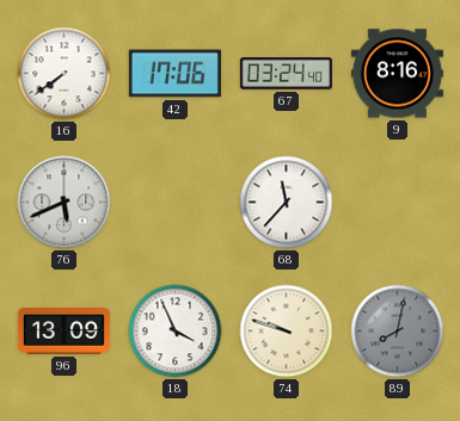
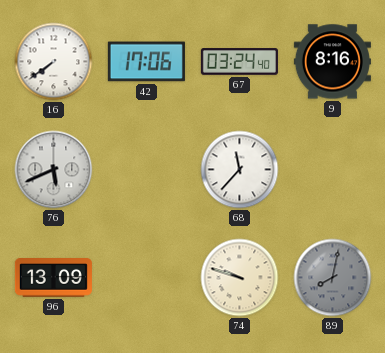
18: 3:56 -> none
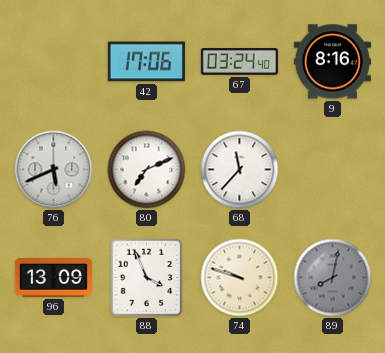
16: 7:39 -> none
80: none -> 7:11
88: none -> 3:56
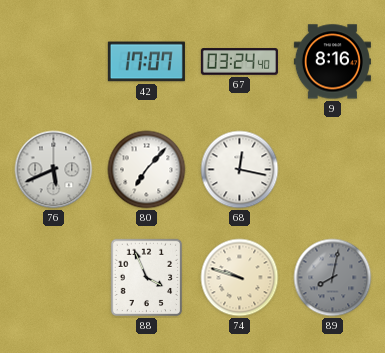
42: 17:06 -> 17:07
80: 7:11 -> 7:07
68: 11:37 -> 12:17
96: 13:09 -> none
